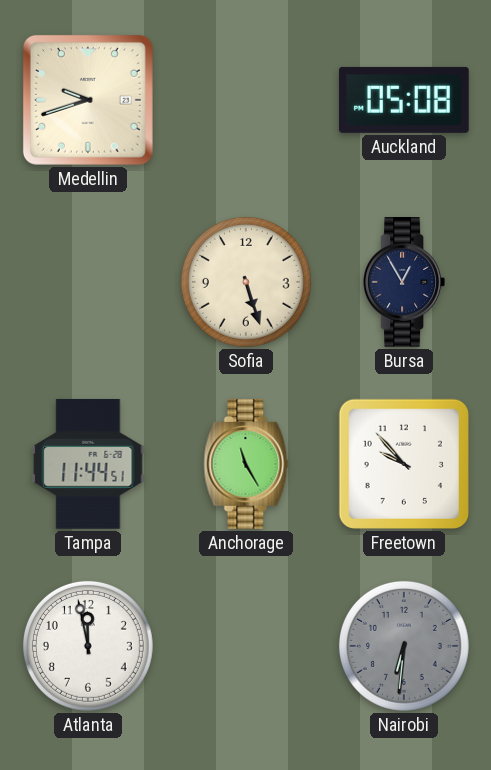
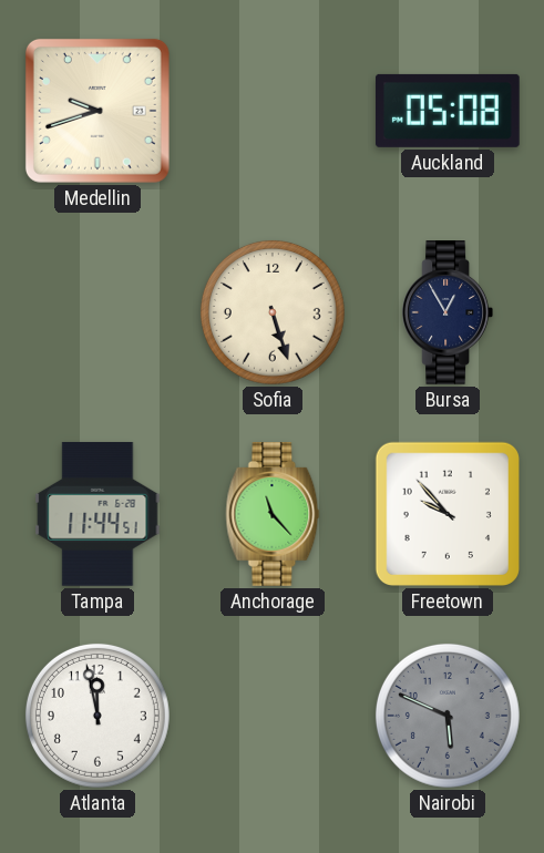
Anchorage: 11:25 -> 11:23
Nairobi: 6:31 -> 5:49
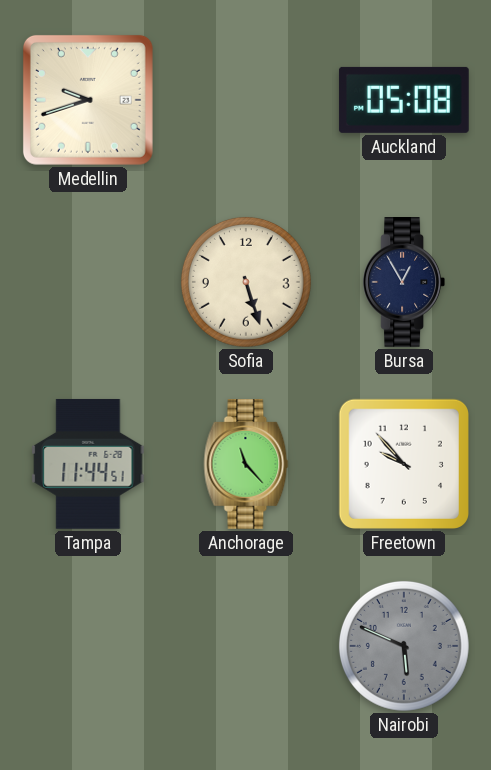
Atlanta: 11:58 -> none
